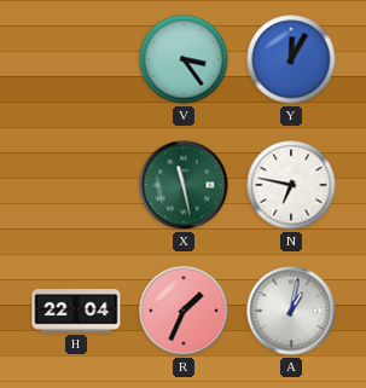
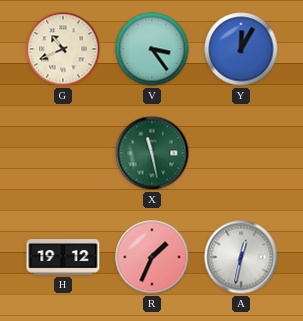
G: none -> 10:41
N: 6:47 -> none
H: 22:04 -> 19:12
A: 1:02 -> 12:32
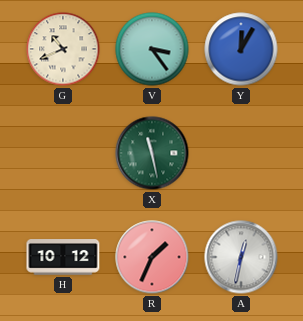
H: 19:12 -> 10:12
